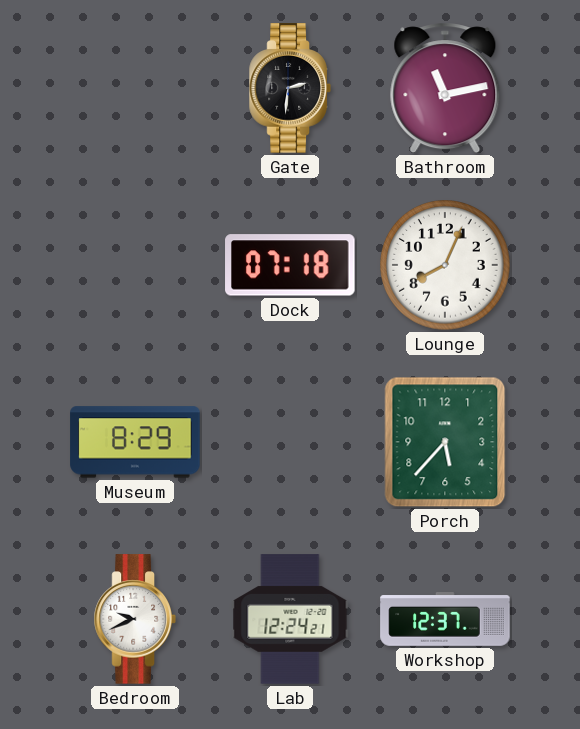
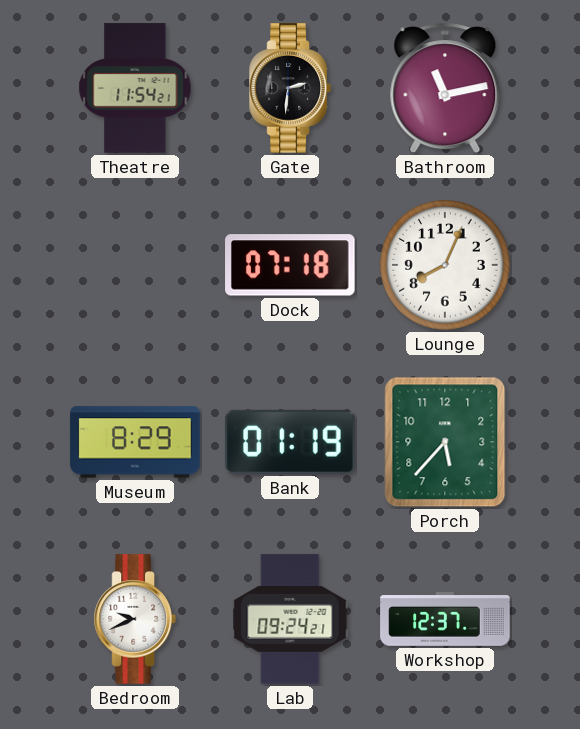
Theatre: none -> 11:54
Bank: none -> 01:19
Lab: 12:24 -> 09:24
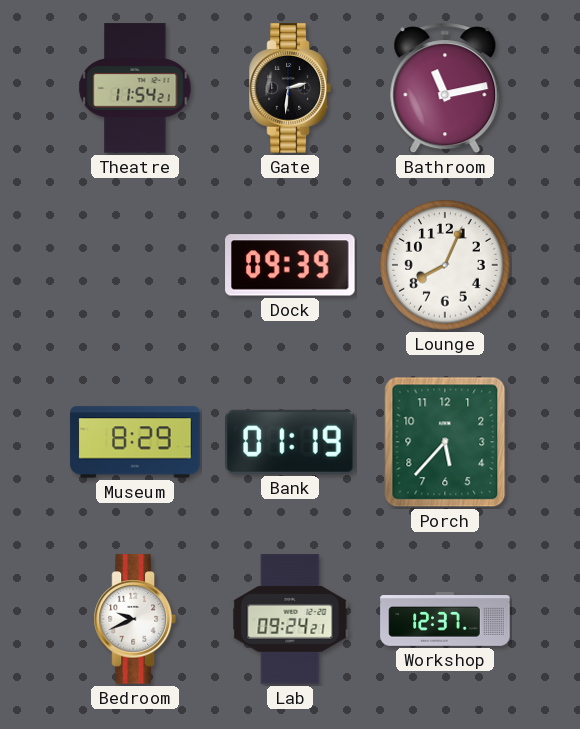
Dock: 07:18 -> 09:39
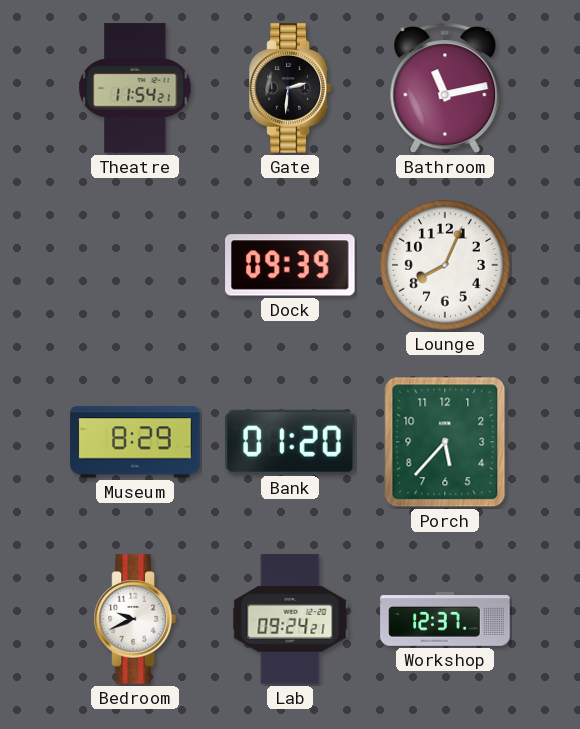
Bank: 01:19 -> 01:20
